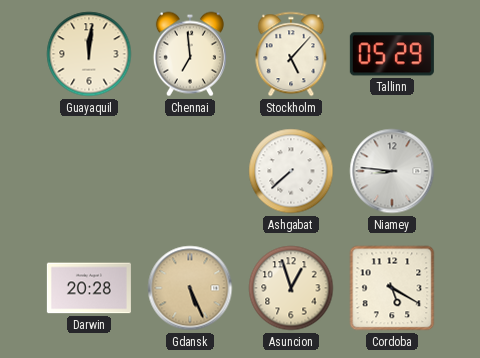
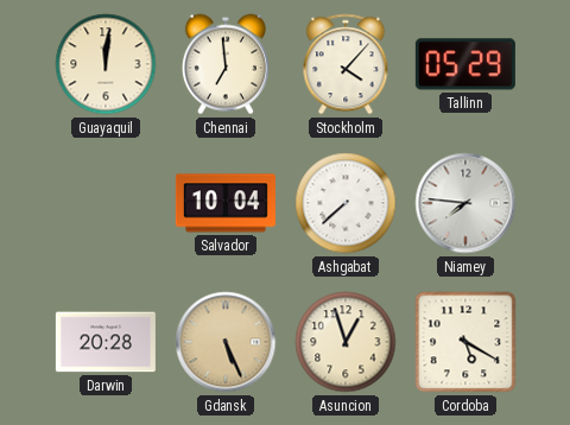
Stockholm: 5:07 -> 4:07
Salvador: none -> 10:04
Niamey: 8:46 -> 7:46
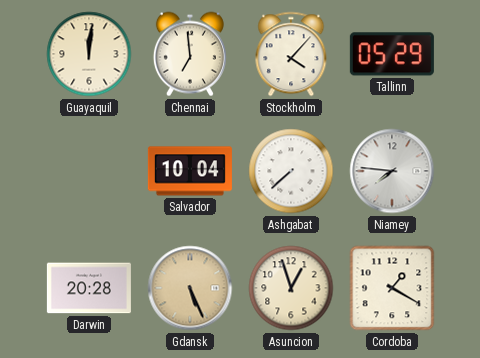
Cordoba: 5:20 -> 1:20
